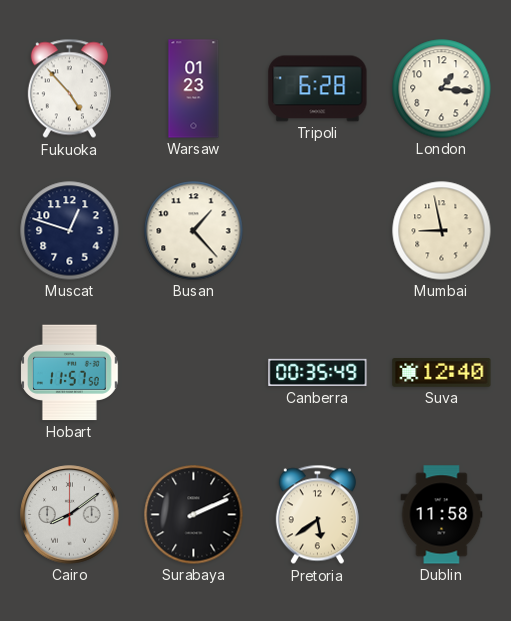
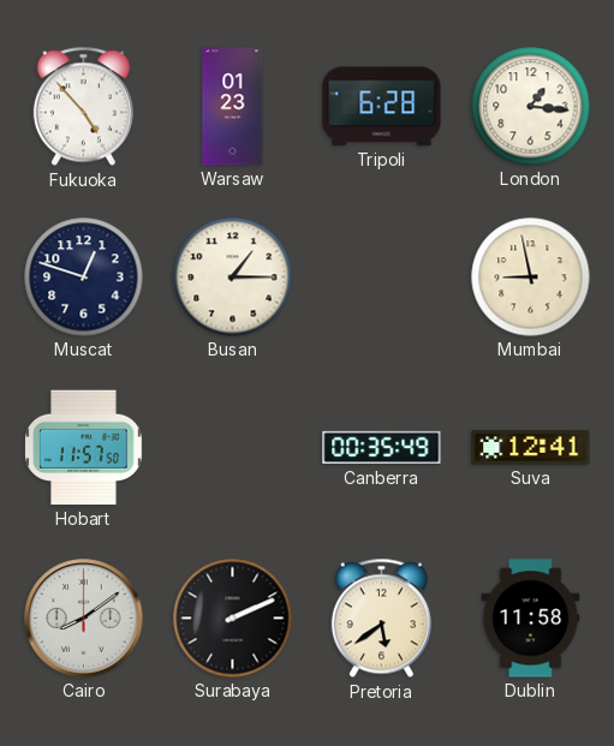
Busan: 1:23 -> 1:15
Suva: 12:40 -> 12:41
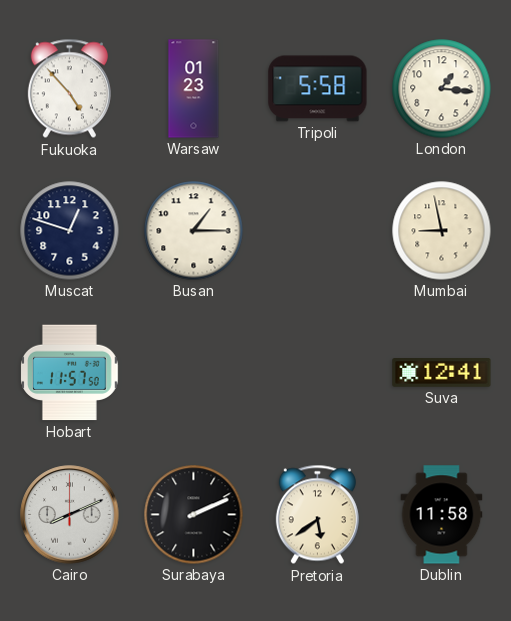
Tripoli: 6:28 -> 5:58
Canberra: 00:35 -> none
Cairo: 8:09 -> 8:11
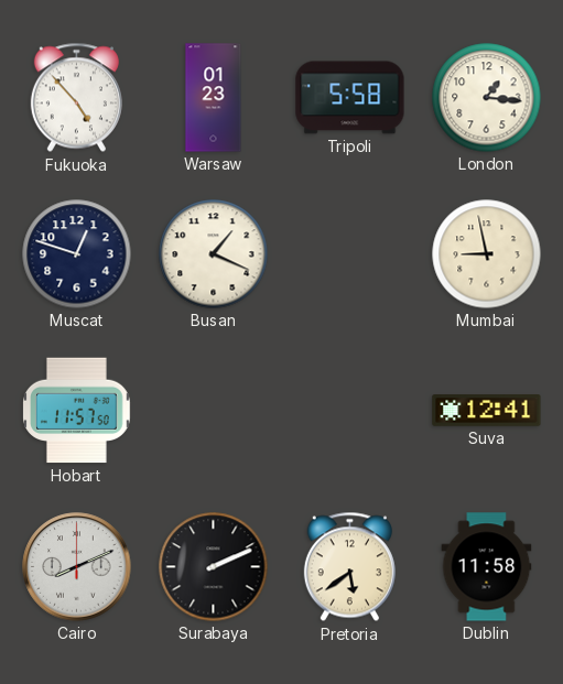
Busan: 1:15 -> 1:19
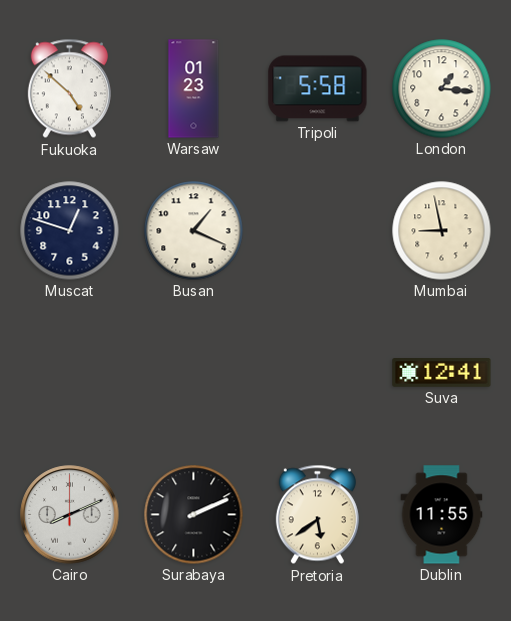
Fukuoka: 4:53 -> 4:52
Hobart: 11:57 -> none
Dublin: 11:58 -> 11:55
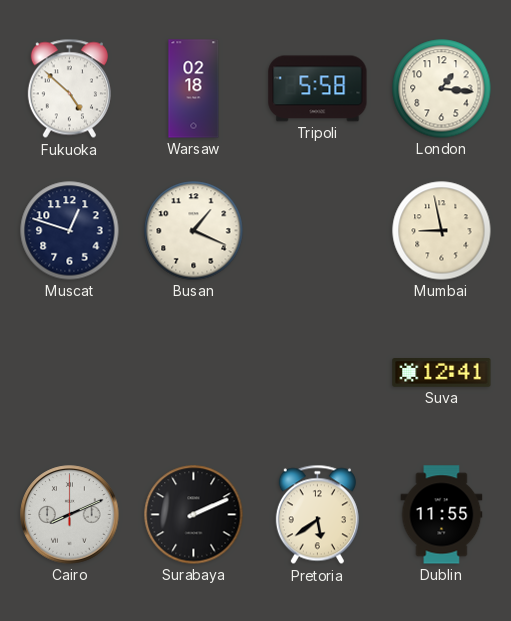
Warsaw: 01:23 -> 02:18
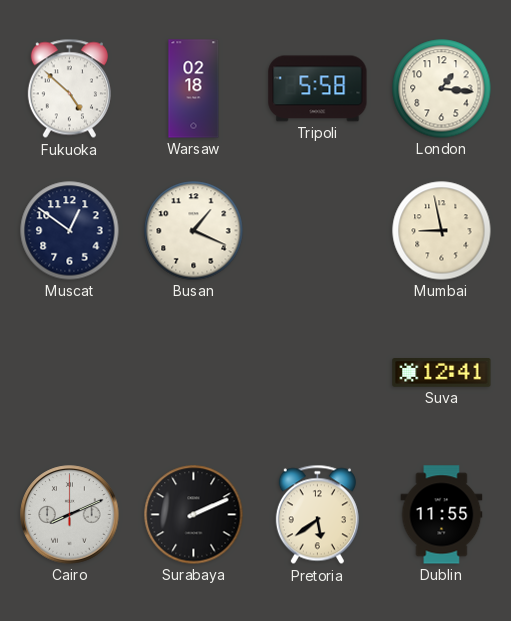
Muscat: 12:48 -> 12:51
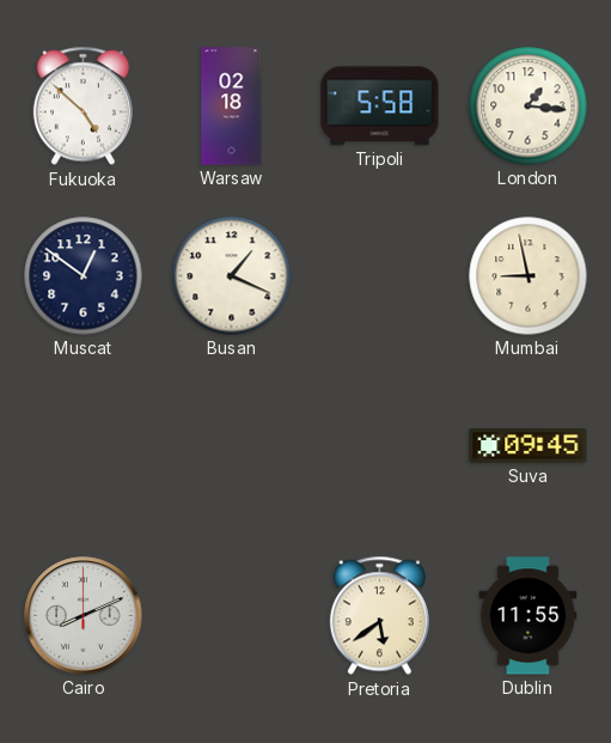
Suva: 12:41 -> 09:45
Surabaya: 2:11 -> none
